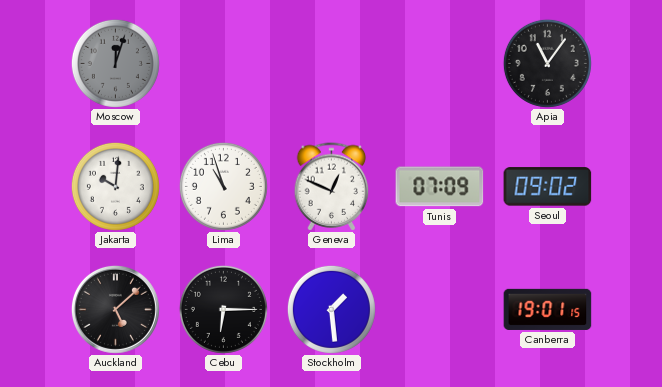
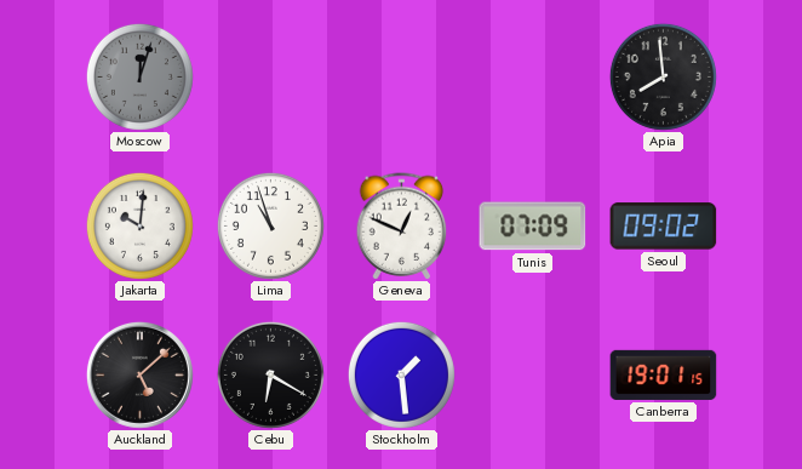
Apia: 11:06 -> 7:59
Cebu: 6:15 -> 6:20
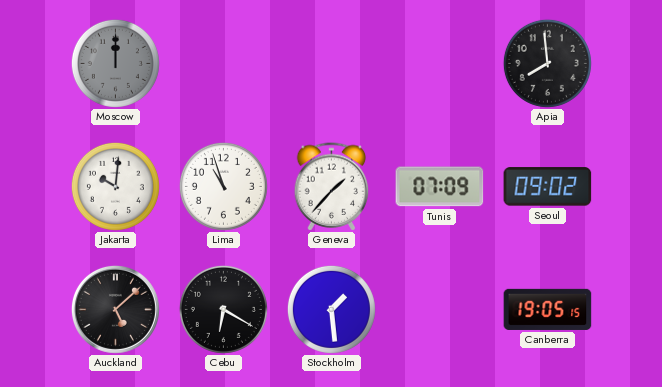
Moscow: 12:03 -> 12:00
Geneva: 12:49 -> 1:37
Canberra: 19:01 -> 19:05
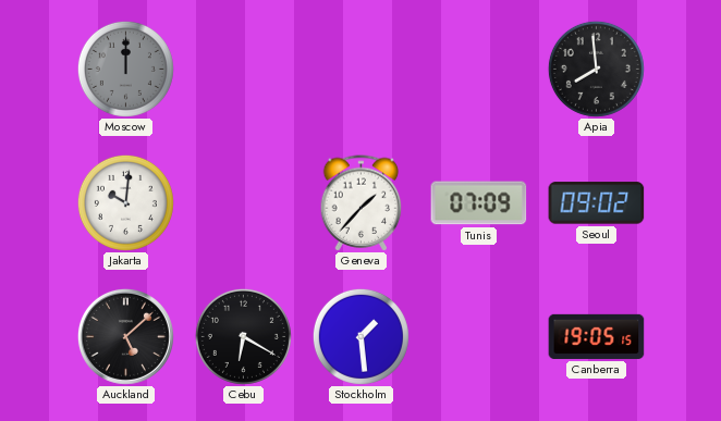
Lima: 10:57 -> none
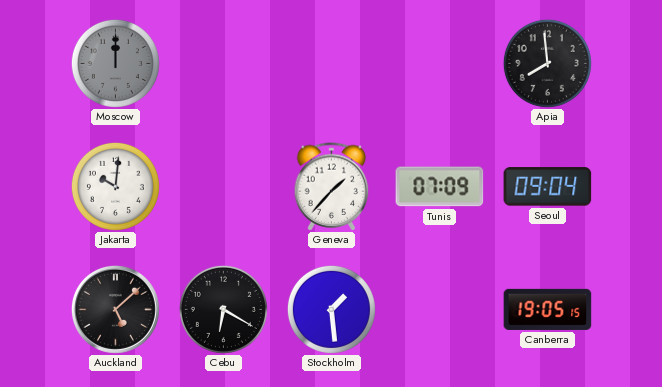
Seoul: 09:02 -> 09:04
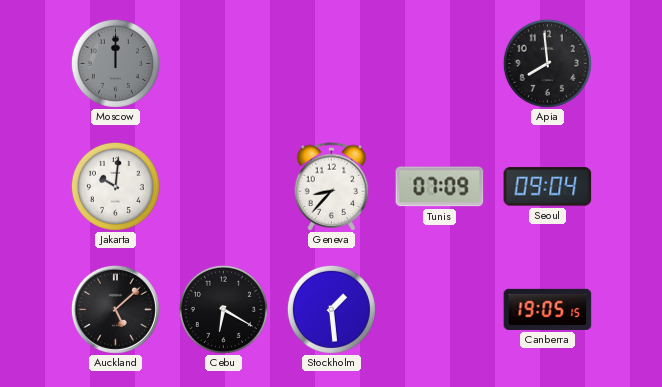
Geneva: 1:37 -> 8:37
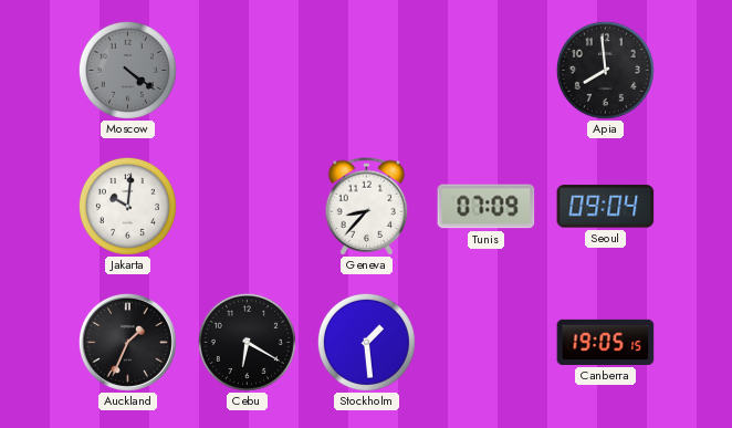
Moscow: 12:00 -> 4:21
Auckland: 5:08 -> 1:34
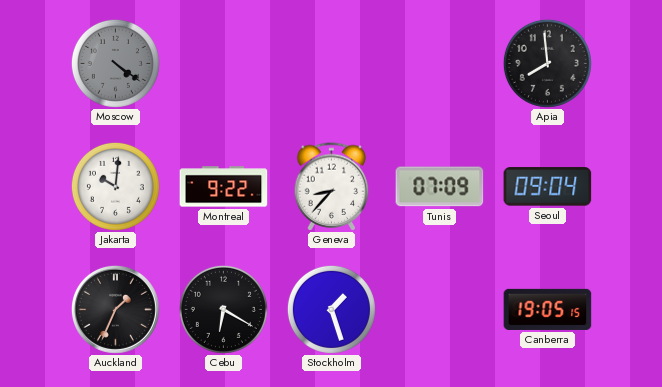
Montreal: none -> 9:22
Stockholm: 1:29 -> 1:27
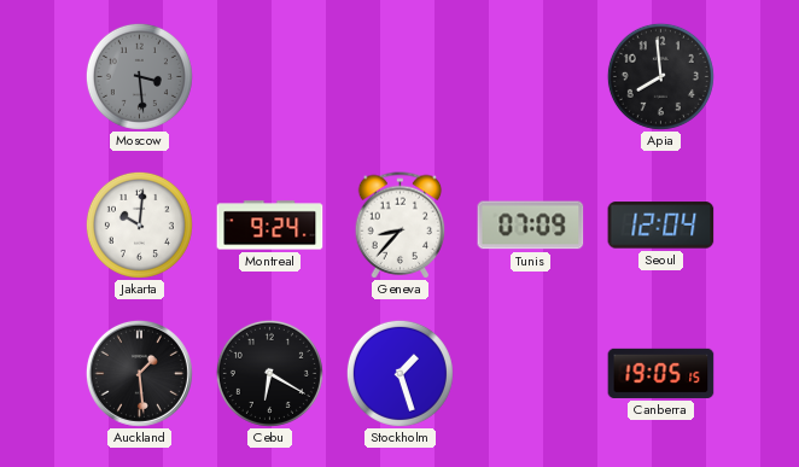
Moscow: 4:21 -> 3:29
Montreal: 9:22 -> 9:24
Seoul: 09:04 -> 12:04
Auckland: 1:34 -> 1:29
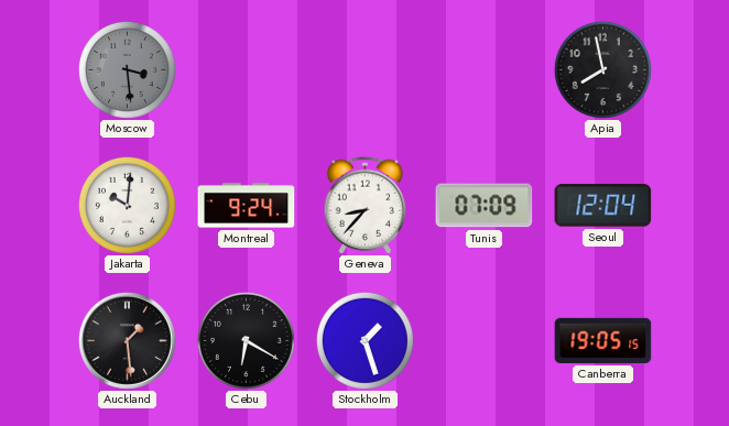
Apia: 7:59 -> 7:58
